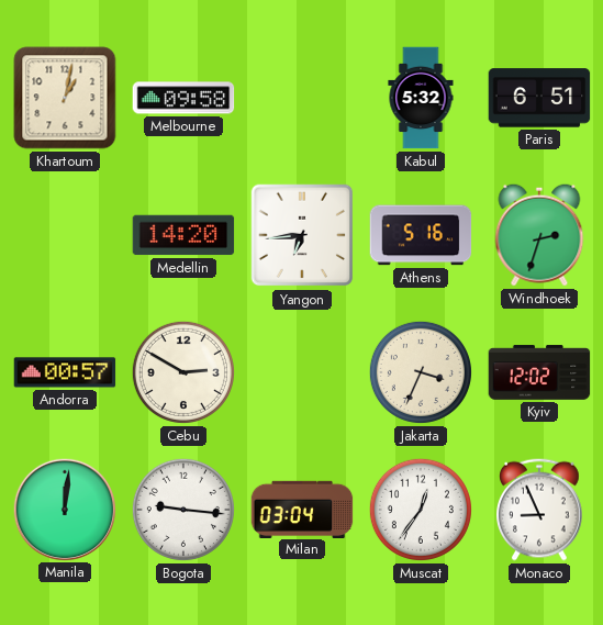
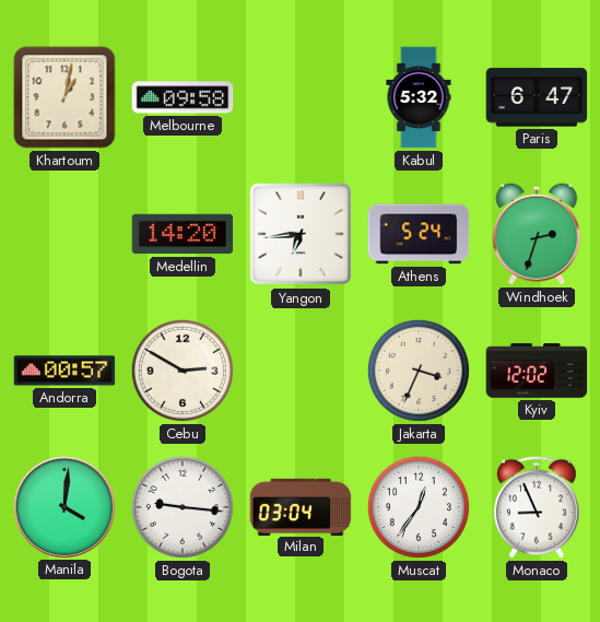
Paris: 6:51 -> 6:47
Athens: 5:16 -> 5:24
Manila: 12:01 -> 4:01
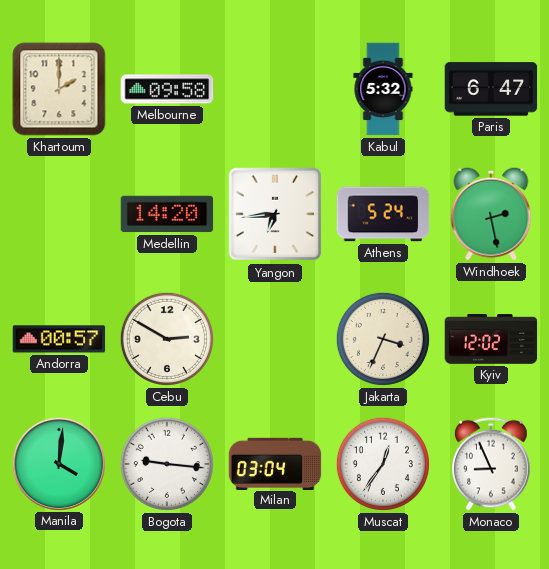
Khartoum: 1:02 -> 2:00
Windhoek: 2:33 -> 2:28
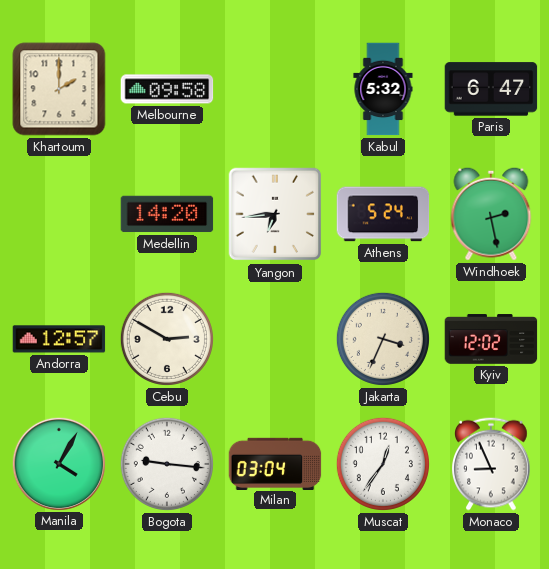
Andorra: 00:57 -> 12:57
Manila: 4:01 -> 4:05
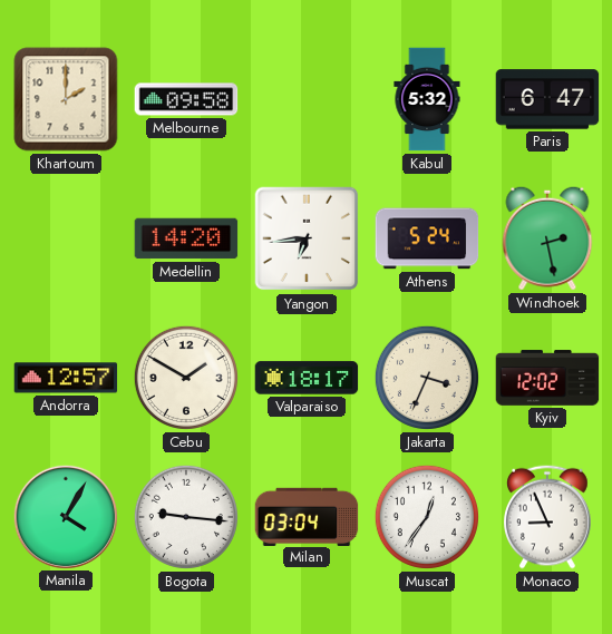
Cebu: 2:50 -> 1:50
Valparaiso: none -> 18:17
